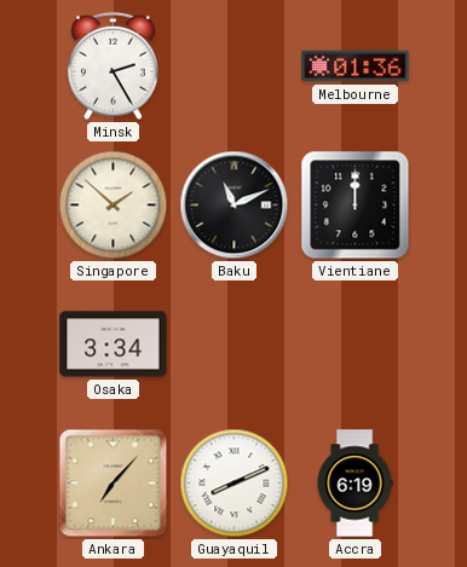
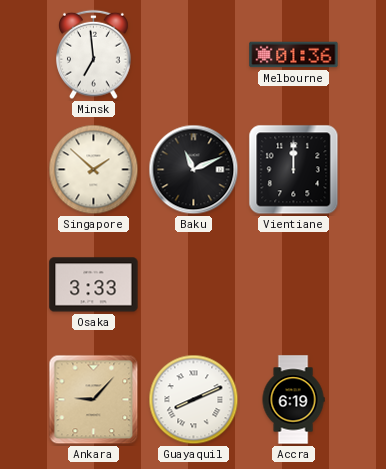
Minsk: 2:25 -> 6:59
Osaka: 3:34 -> 3:33
Ankara: 7:07 -> 9:07
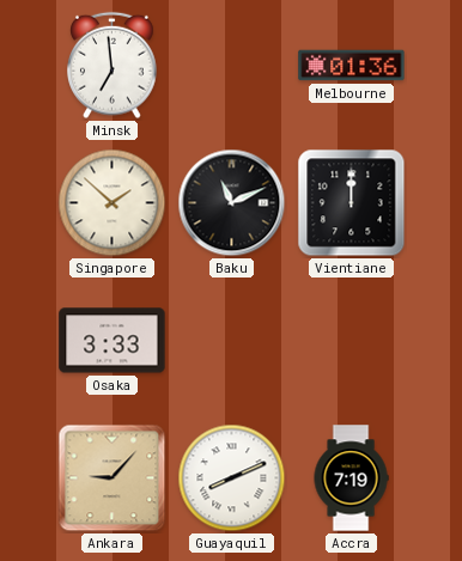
Accra: 6:19 -> 7:19
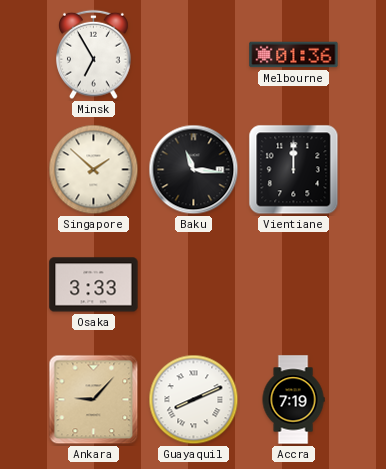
Minsk: 6:59 -> 6:55
Baku: 11:11 -> 11:16
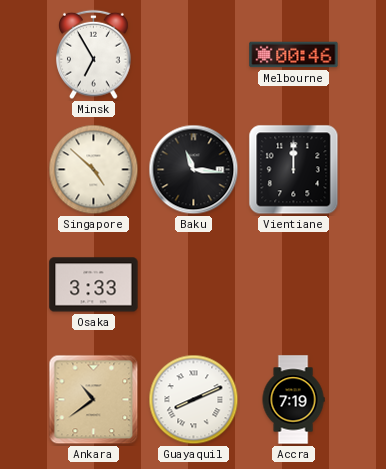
Melbourne: 01:36 -> 00:46
Singapore: 1:52 -> 4:52
Ankara: 9:07 -> 10:39
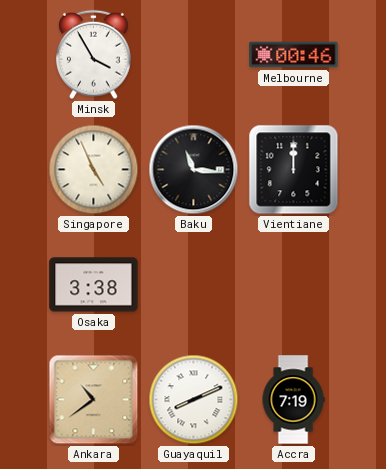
Minsk: 6:55 -> 3:55
Singapore: 4:52 -> 4:56
Osaka: 3:33 -> 3:38
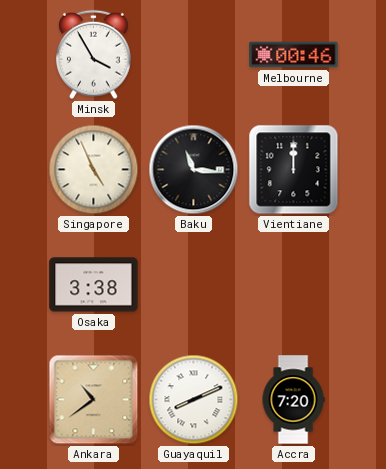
Accra: 7:19 -> 7:20
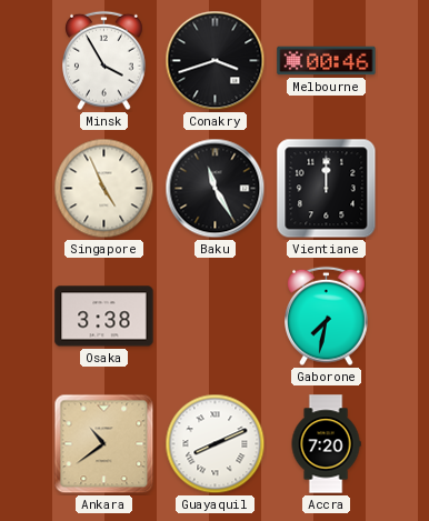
Conakry: none -> 3:42
Baku: 11:16 -> 11:25
Gaborone: none -> 7:32
